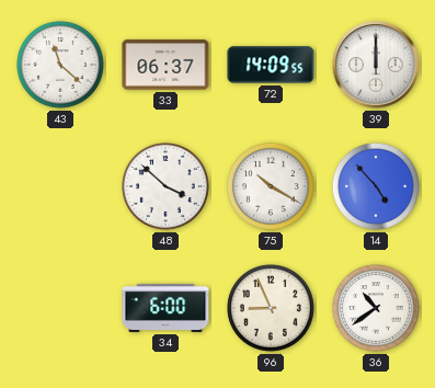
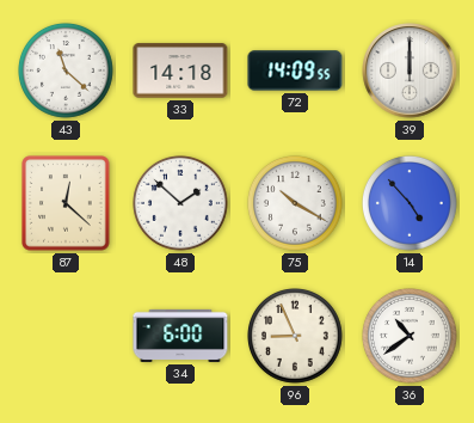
33: 06:37 -> 14:18
87: none -> 12:22
48: 3:52 -> 1:52
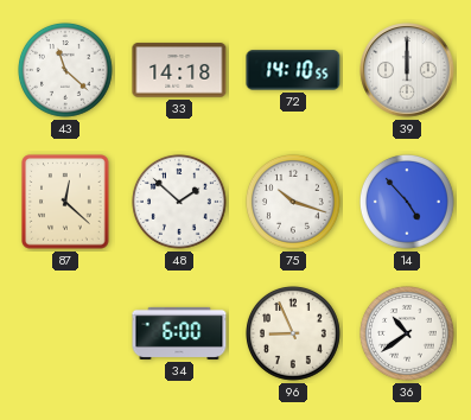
72: 14:09 -> 14:10
75: 10:20 -> 10:18
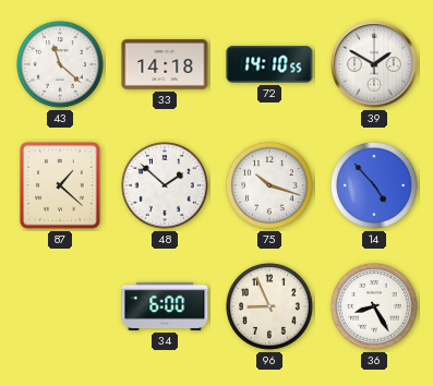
39: 12:00 -> 1:50
87: 12:22 -> 1:22
36: 10:39 -> 8:25
